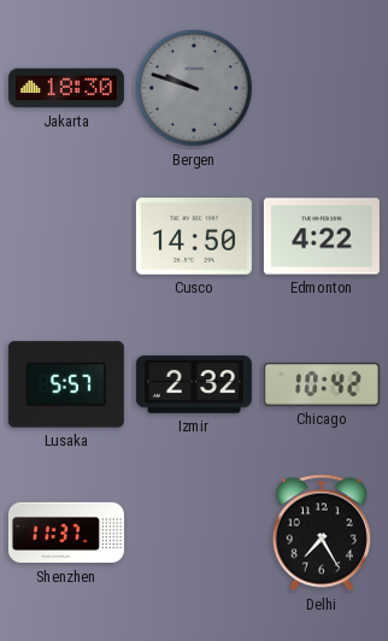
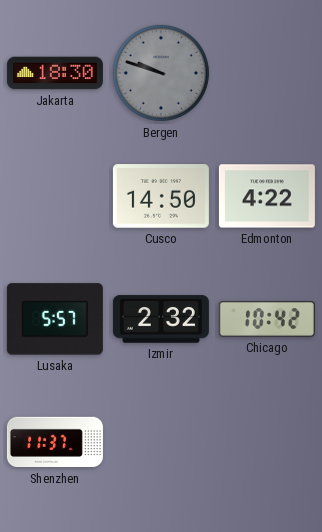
Delhi: 7:25 -> none
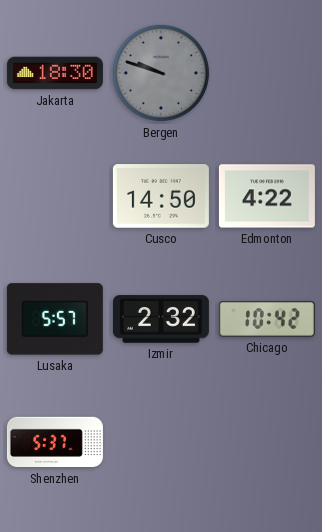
Shenzhen: 11:37 -> 5:37
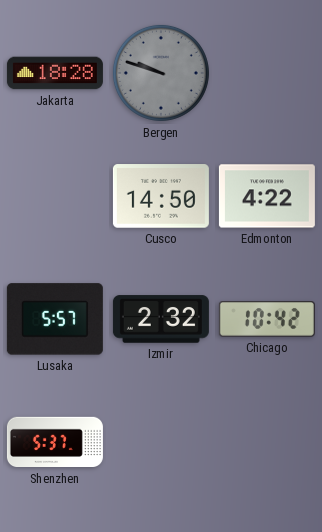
Jakarta: 18:30 -> 18:28
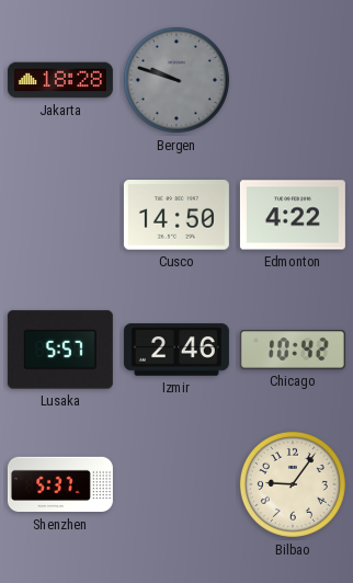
Izmir: 2:32 -> 2:46
Bilbao: none -> 9:06
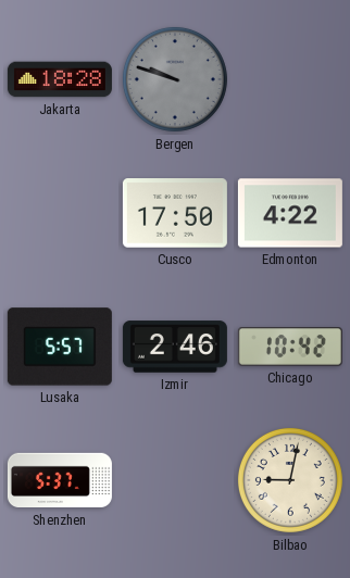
Cusco: 14:50 -> 17:50
Bilbao: 9:06 -> 9:02
